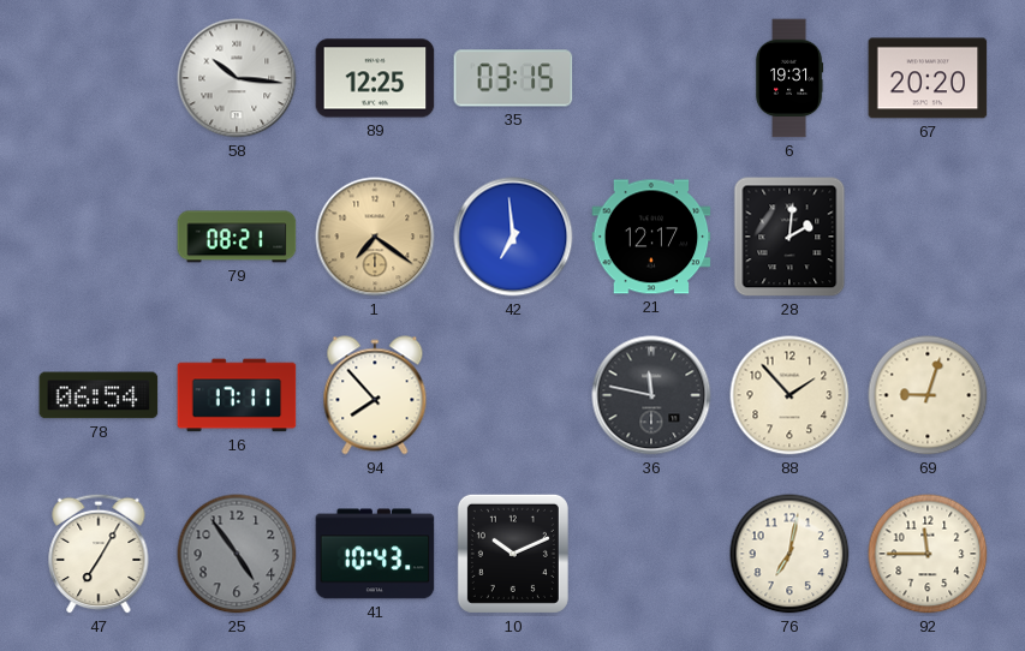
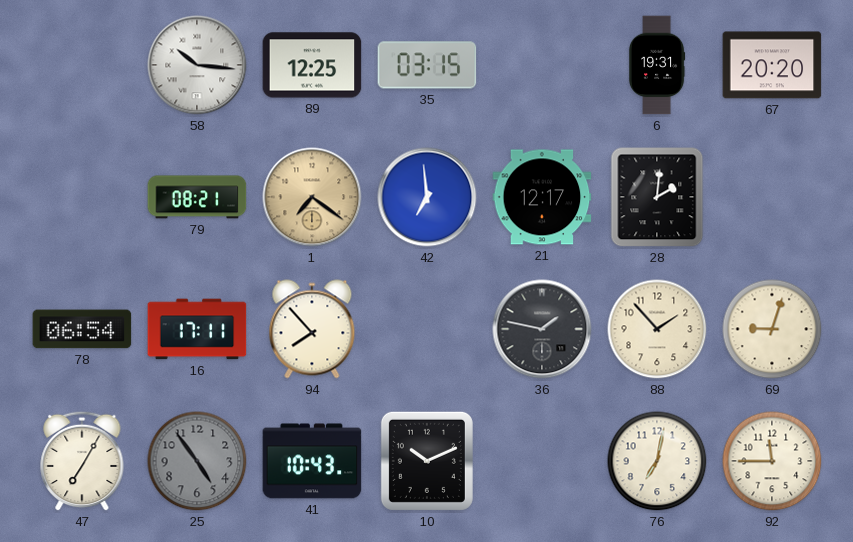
36: 11:47 -> 1:47
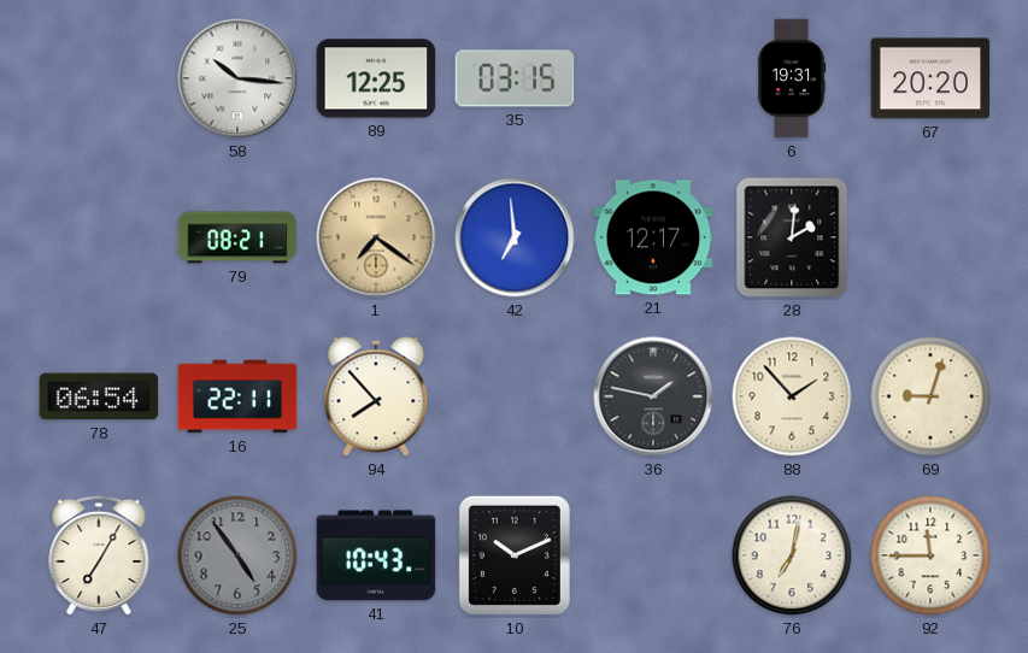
16: 17:11 -> 22:11
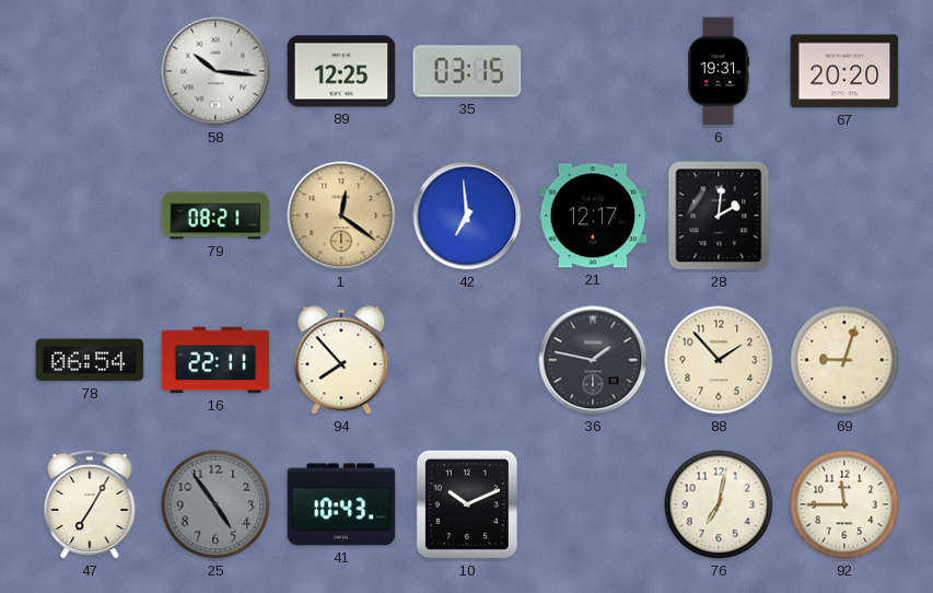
1: 7:21 -> 12:21
